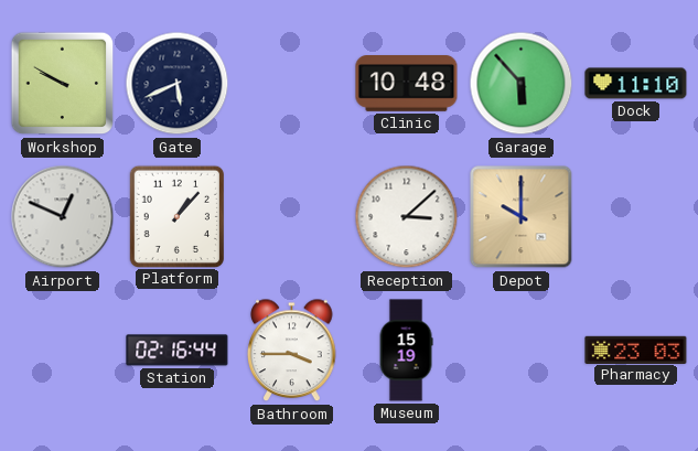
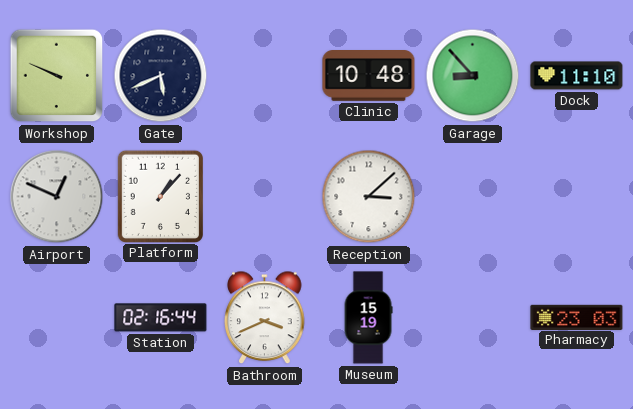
Workshop: 9:50 -> 9:49
Garage: 5:53 -> 8:53
Depot: 10:00 -> none
Bathroom: 3:45 -> 3:41
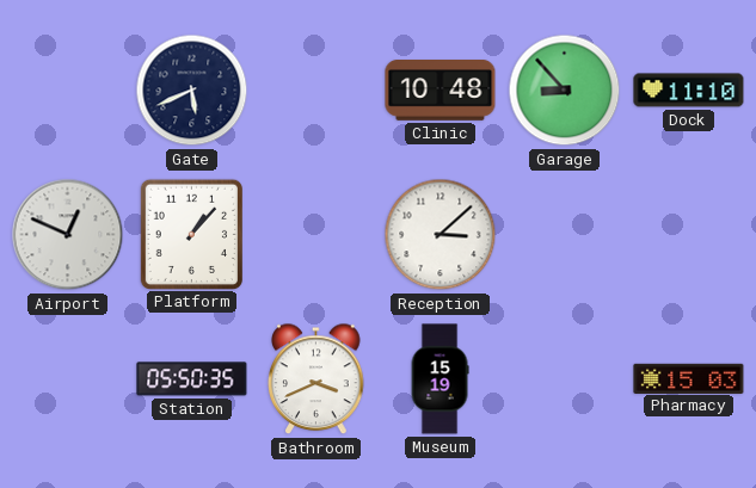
Workshop: 9:49 -> none
Station: 02:16 -> 05:50
Pharmacy: 23:03 -> 15:03
